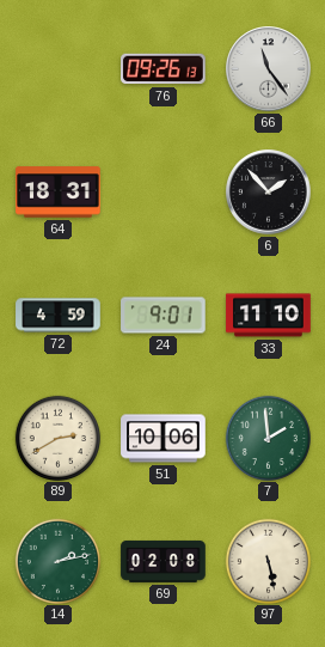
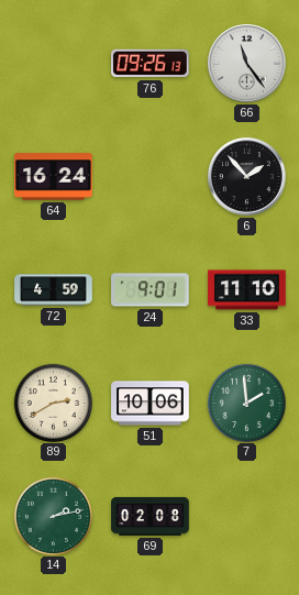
64: 18:31 -> 16:24
97: 5:28 -> none
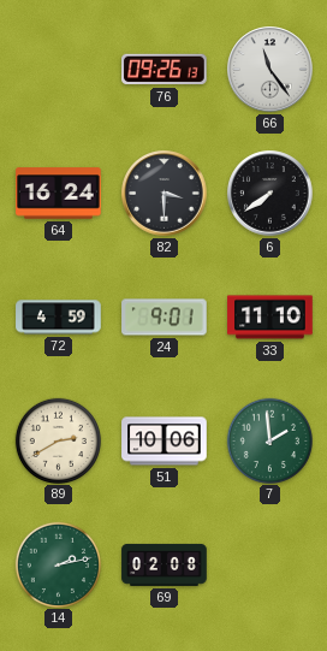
82: none -> 3:30
6: 1:53 -> 7:39
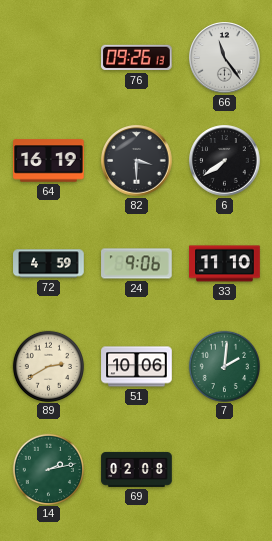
64: 16:24 -> 16:19
24: 9:01 -> 9:06
7: 1:59 -> 2:01
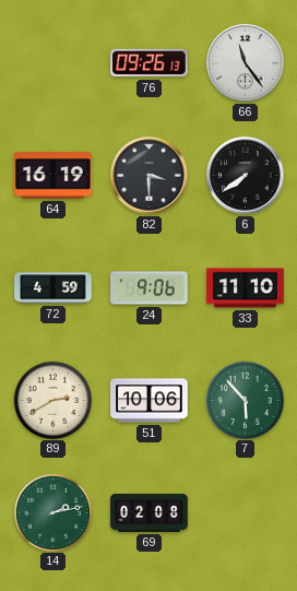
7: 2:01 -> 5:53
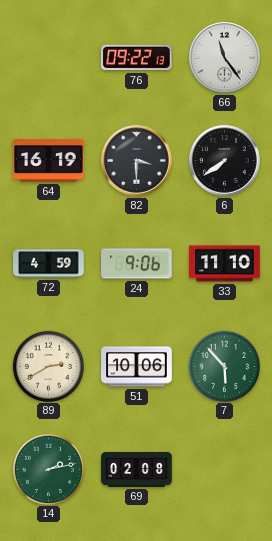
76: 09:26 -> 09:22
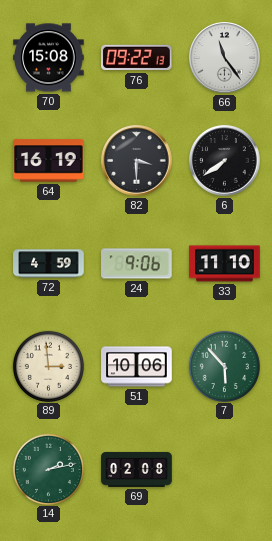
70: none -> 15:08
89: 2:40 -> 2:59
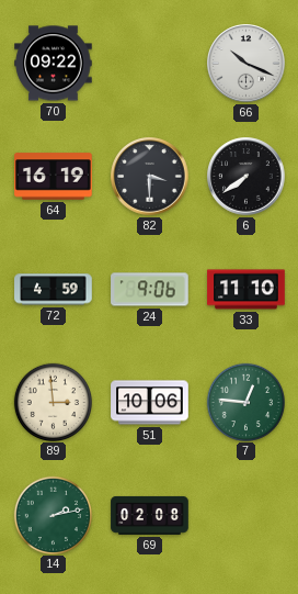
70: 15:08 -> 09:22
76: 09:22 -> none
66: 11:24 -> 10:19
7: 5:53 -> 12:46
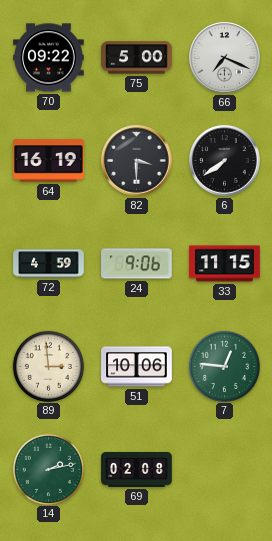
75: none -> 5:00
66: 10:19 -> 7:19
33: 11:10 -> 11:15
